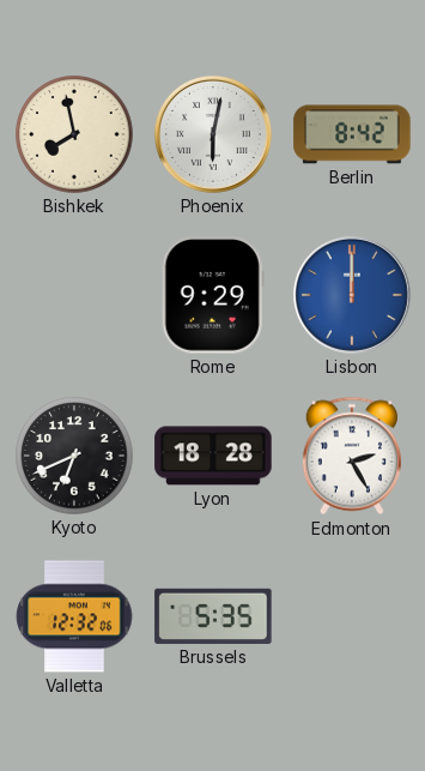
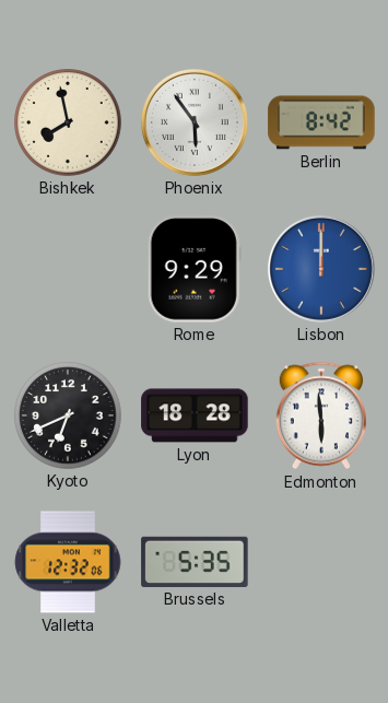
Phoenix: 6:02 -> 5:54
Edmonton: 2:25 -> 5:59
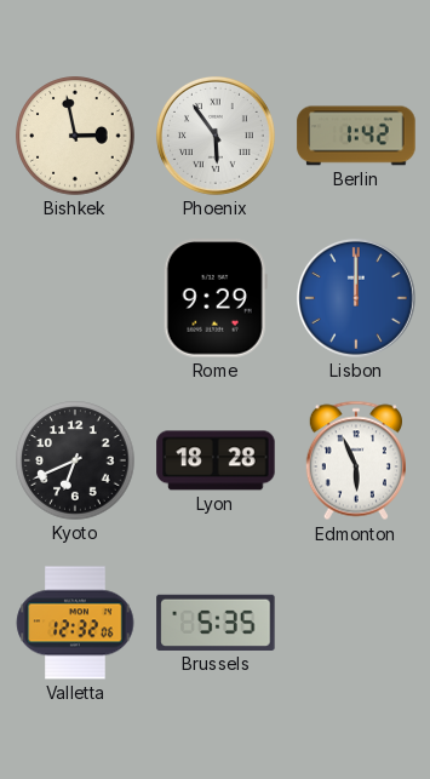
Bishkek: 7:58 -> 2:58
Berlin: 8:42 -> 1:42
Edmonton: 5:59 -> 5:56
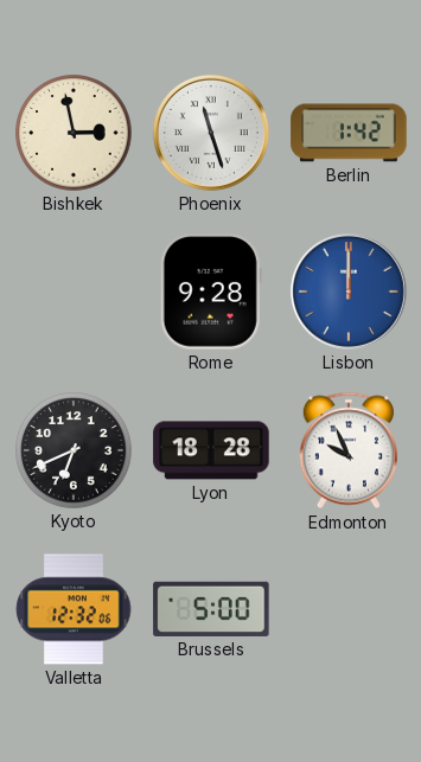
Phoenix: 5:54 -> 11:27
Rome: 9:29 -> 9:28
Edmonton: 5:56 -> 9:56
Brussels: 5:35 -> 5:00
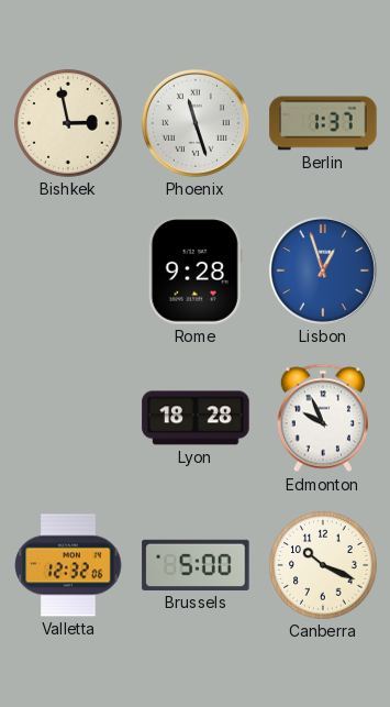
Berlin: 1:42 -> 1:37
Lisbon: 12:00 -> 12:57
Kyoto: 6:41 -> none
Canberra: none -> 10:19
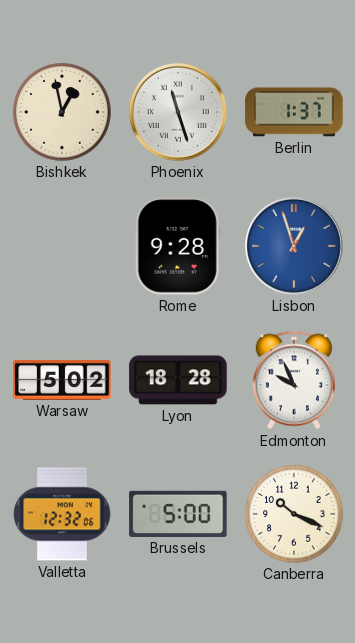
Bishkek: 2:58 -> 12:58
Warsaw: none -> 5:02
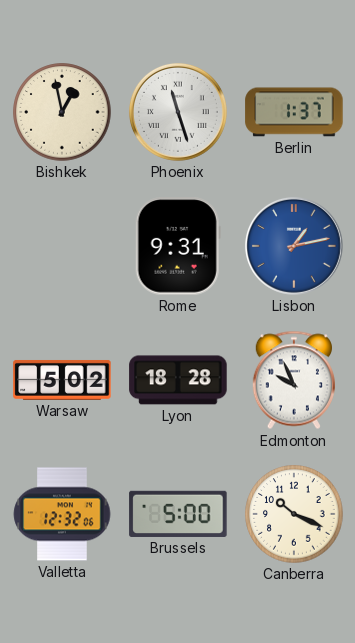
Rome: 9:28 -> 9:31
Lisbon: 12:57 -> 1:13
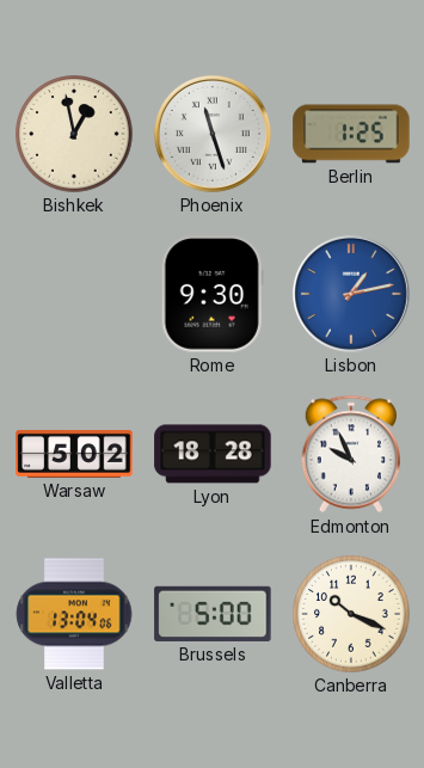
Berlin: 1:37 -> 1:25
Rome: 9:31 -> 9:30
Valletta: 12:32 -> 13:04
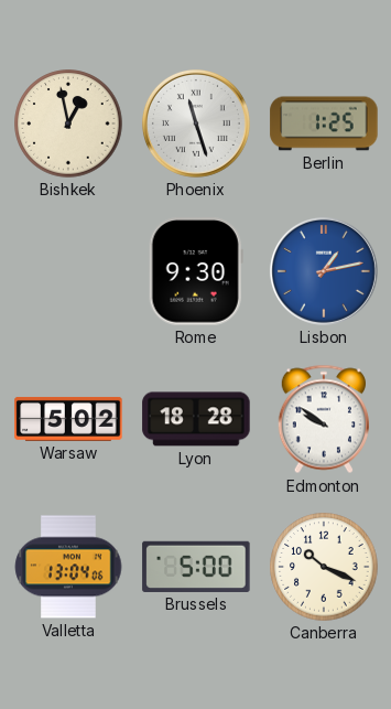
Edmonton: 9:56 -> 9:51
